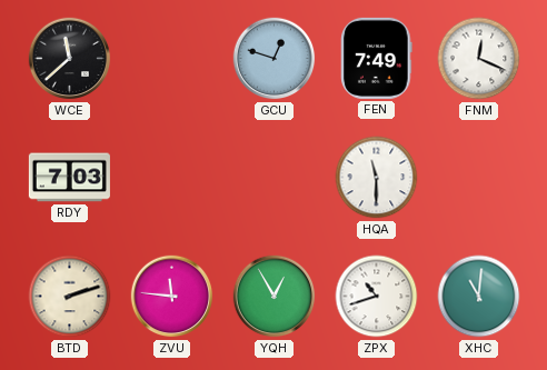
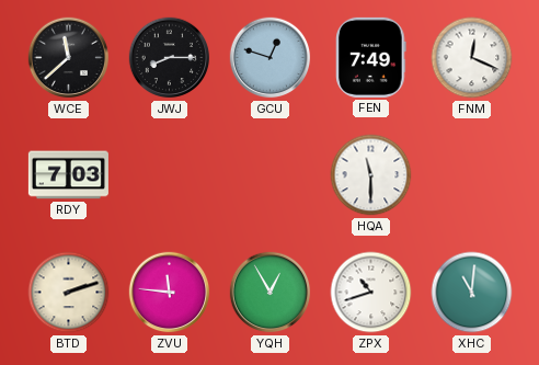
JWJ: none -> 8:15
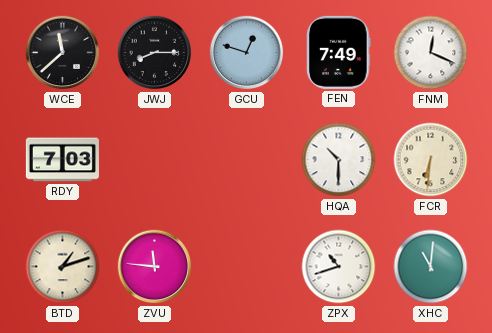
HQA: 11:30 -> 10:30
FCR: none -> 6:31
BTD: 2:12 -> 1:12
YQH: 12:55 -> none
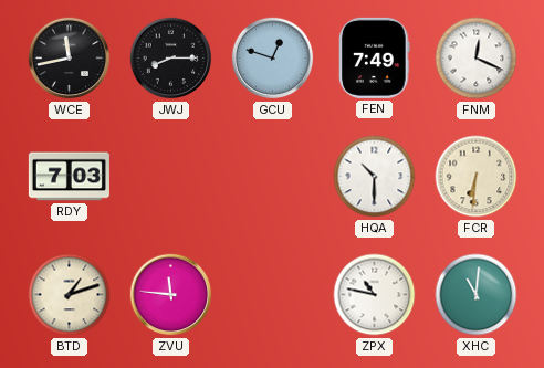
WCE: 11:38 -> 11:43
ZPX: 10:42 -> 10:47
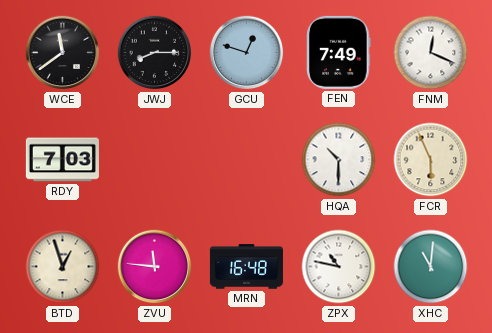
WCE: 11:43 -> 11:39
FCR: 6:31 -> 5:56
BTD: 1:12 -> 12:57
MRN: none -> 16:48
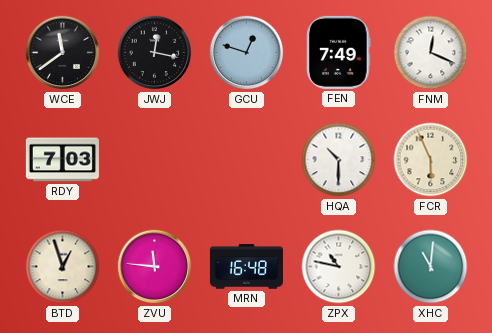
JWJ: 8:15 -> 12:17
